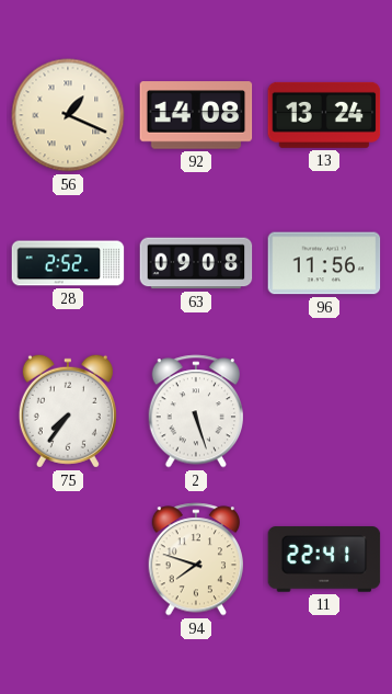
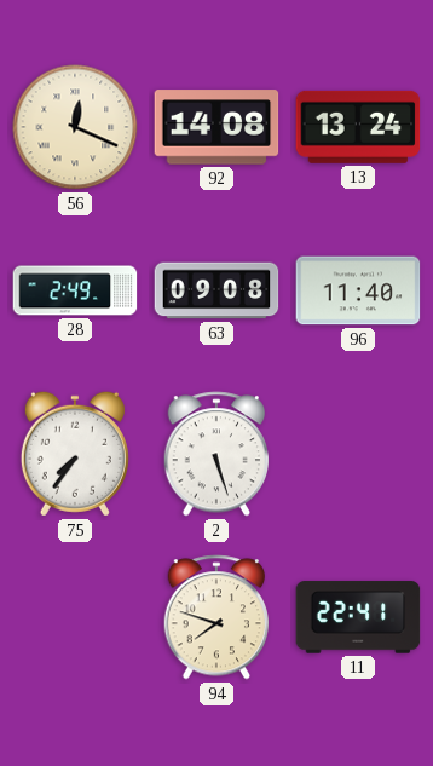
56: 1:19 -> 12:19
28: 2:52 -> 2:49
96: 11:56 -> 11:40
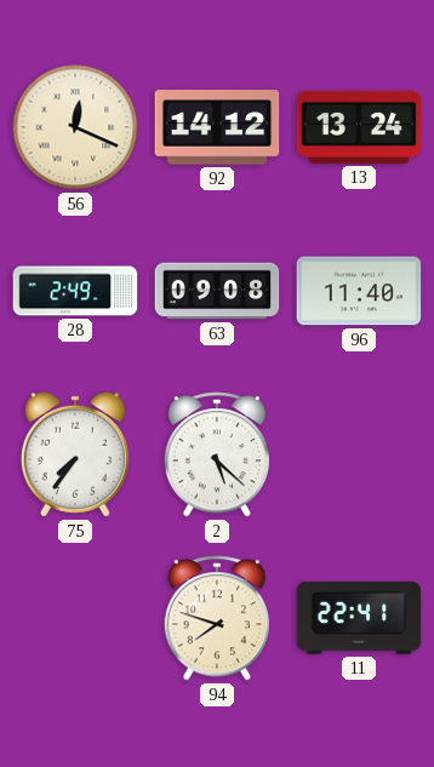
92: 14:08 -> 14:12
2: 5:27 -> 5:22
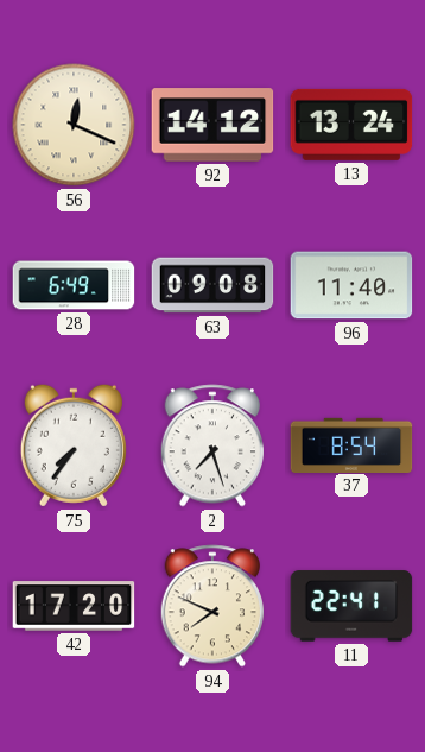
28: 2:49 -> 6:49
2: 5:22 -> 7:27
37: none -> 8:54
42: none -> 17:20
94: 7:48 -> 7:49
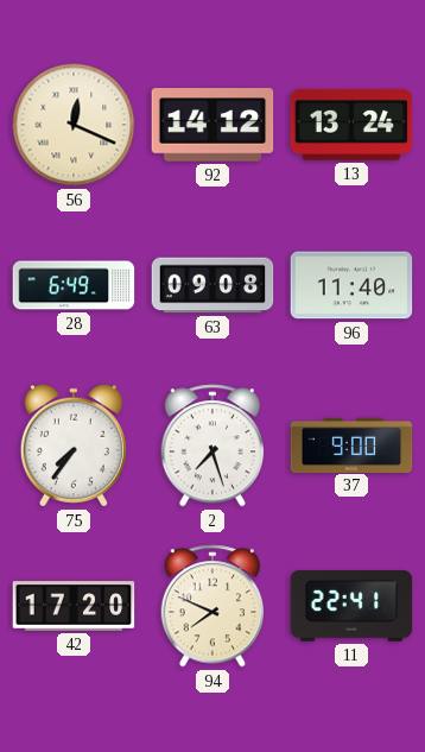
37: 8:54 -> 9:00
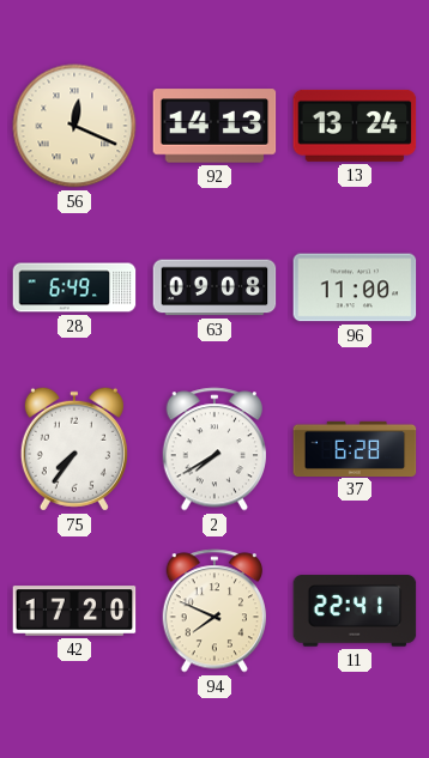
92: 14:12 -> 14:13
96: 11:40 -> 11:00
2: 7:27 -> 7:40
37: 9:00 -> 6:28
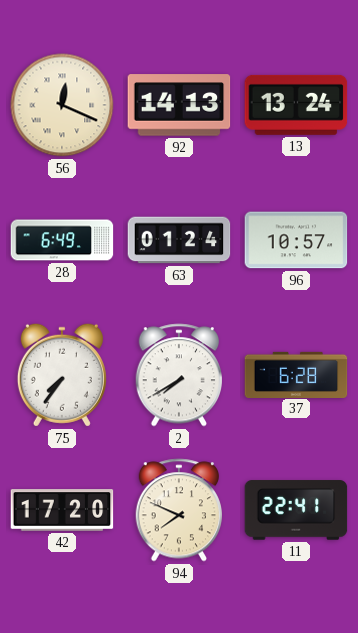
63: 09:08 -> 01:24
96: 11:00 -> 10:57
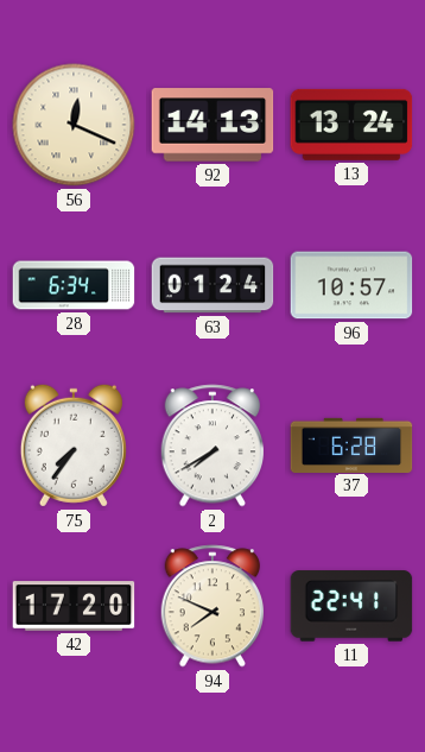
28: 6:49 -> 6:34
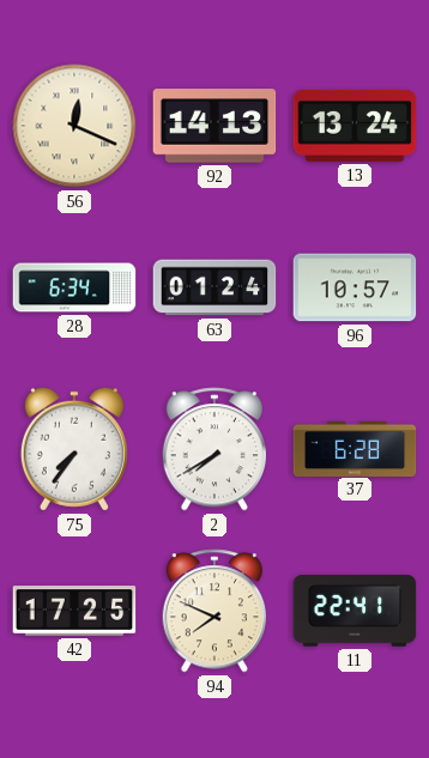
42: 17:20 -> 17:25
